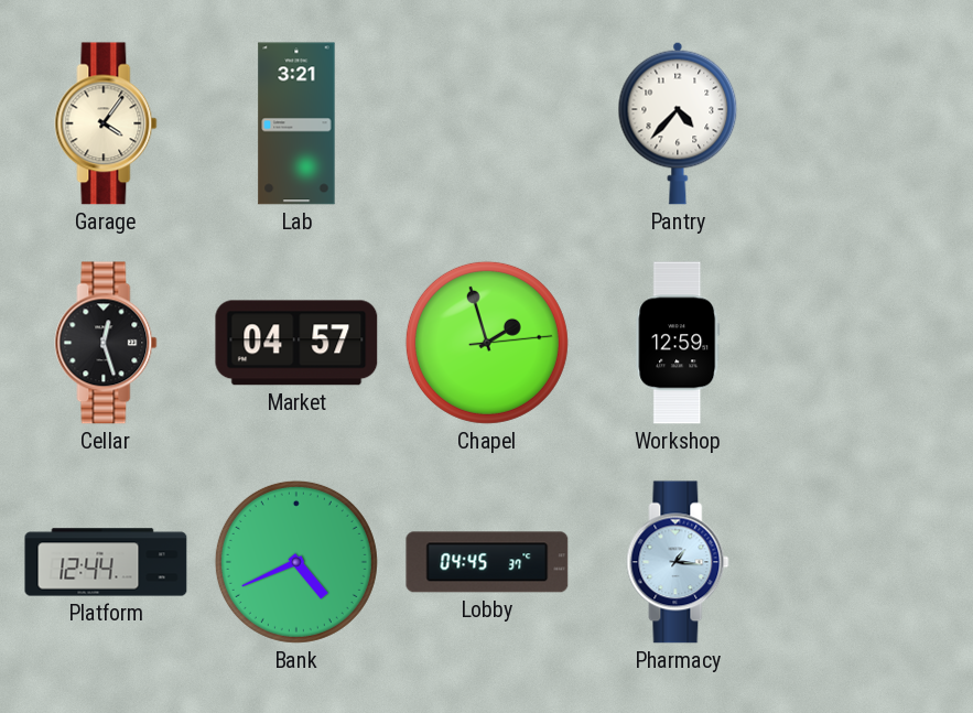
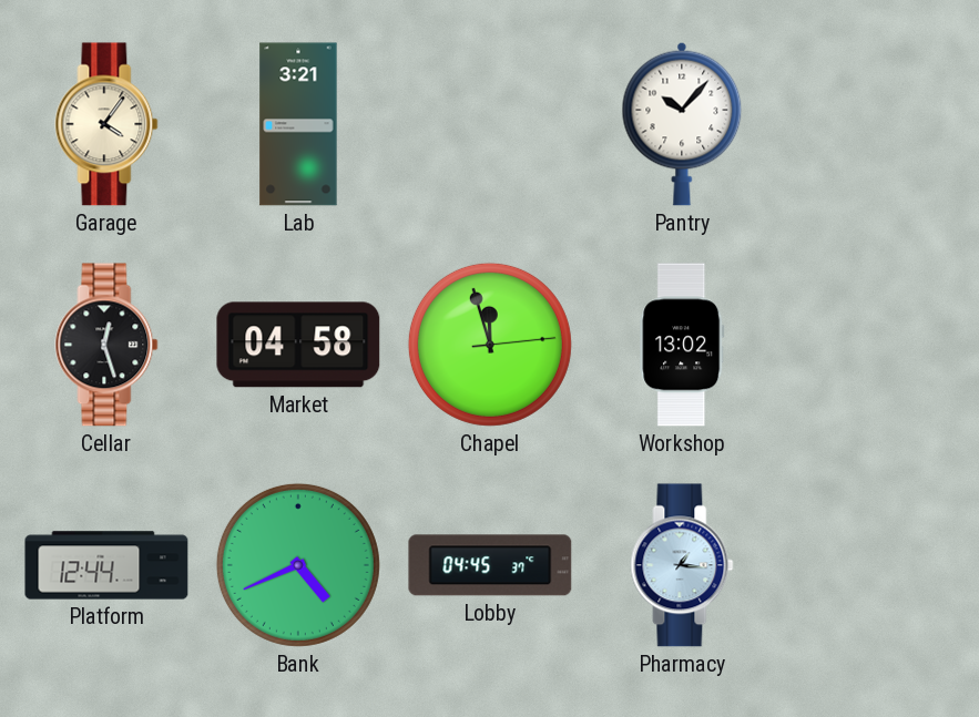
Pantry: 4:37 -> 10:07
Market: 04:57 -> 04:58
Chapel: 1:57 -> 11:57
Workshop: 12:59 -> 13:02
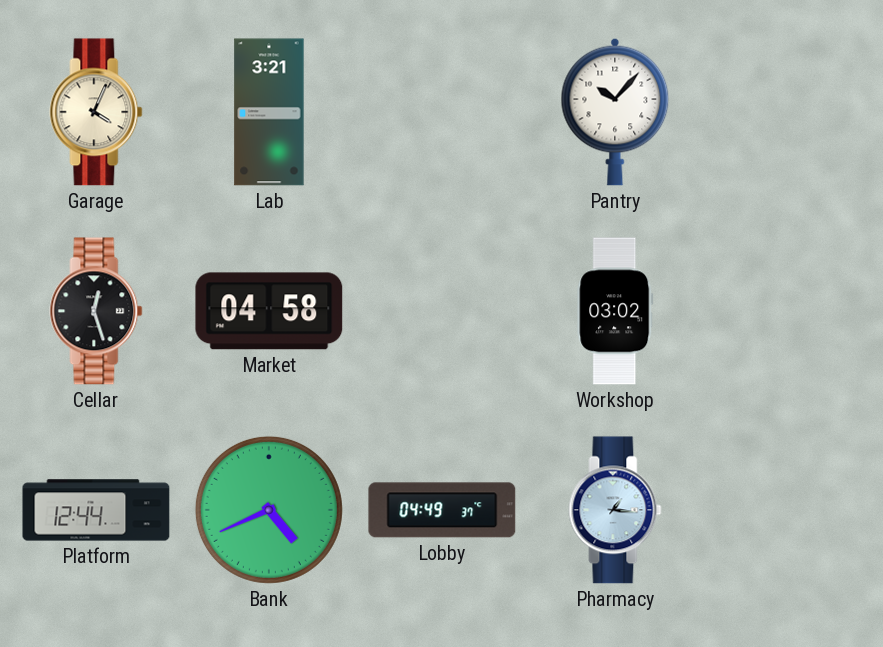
Garage: 4:06 -> 4:04
Chapel: 11:57 -> none
Workshop: 13:02 -> 03:02
Lobby: 04:45 -> 04:49
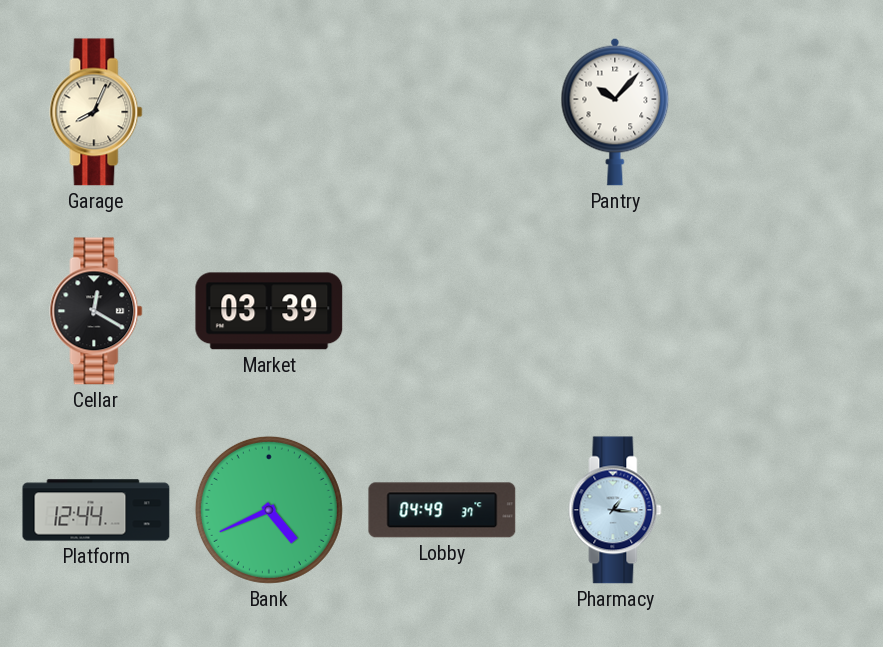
Garage: 4:04 -> 8:04
Lab: 3:21 -> none
Cellar: 12:27 -> 12:20
Market: 04:58 -> 03:39
Workshop: 03:02 -> none
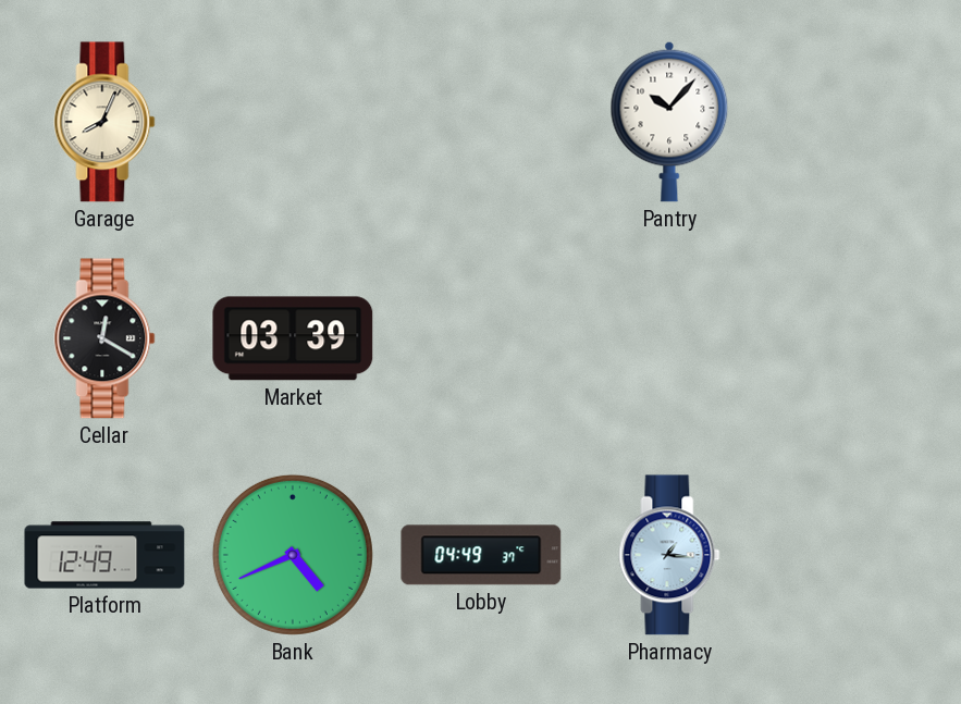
Platform: 12:44 -> 12:49
